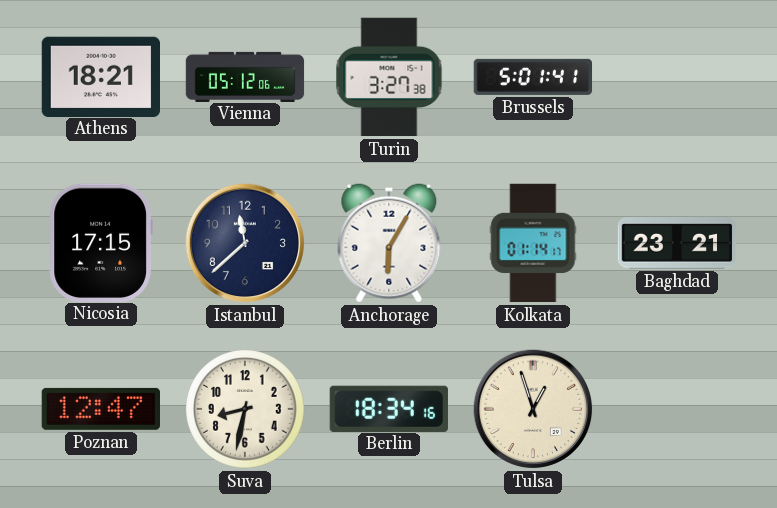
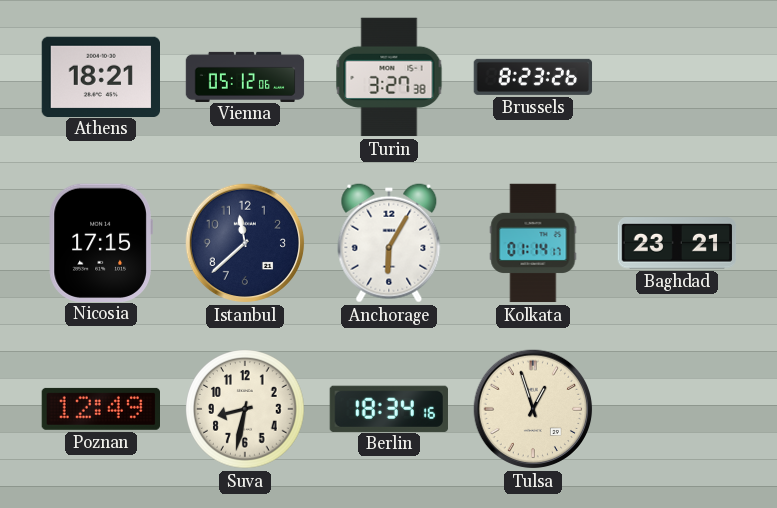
Brussels: 5:01 -> 8:23
Poznan: 12:47 -> 12:49
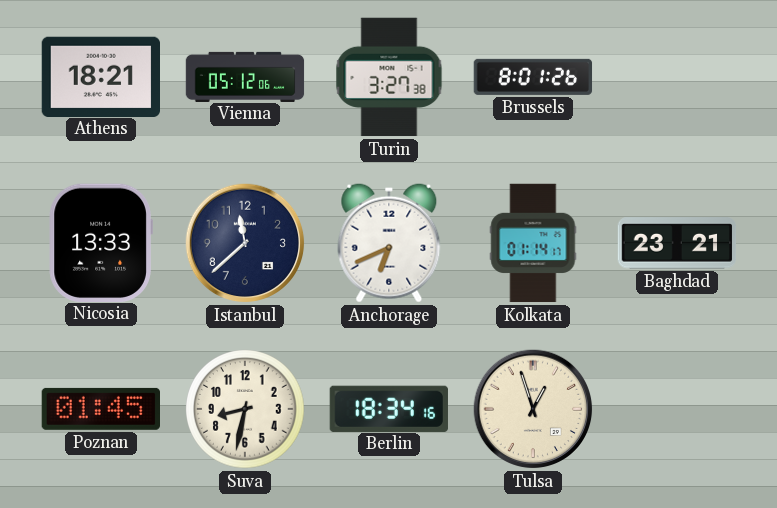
Brussels: 8:23 -> 8:01
Nicosia: 17:15 -> 13:33
Anchorage: 6:05 -> 6:41
Poznan: 12:49 -> 01:45
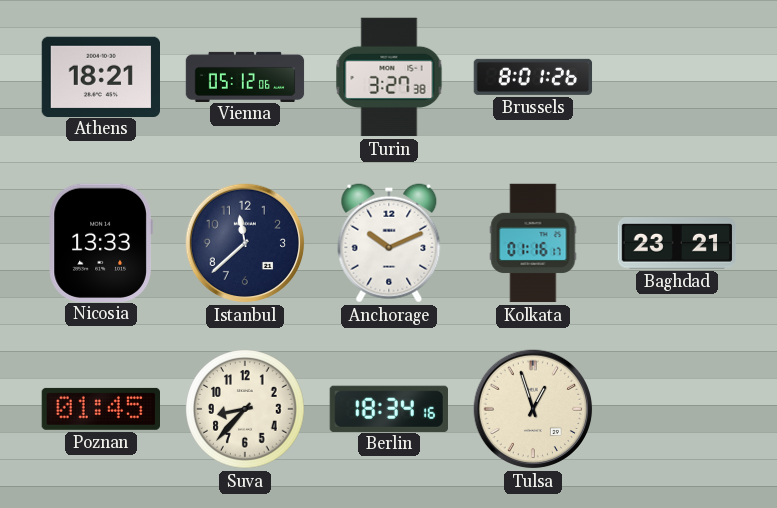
Anchorage: 6:41 -> 10:11
Kolkata: 01:14 -> 01:16
Suva: 8:32 -> 8:37
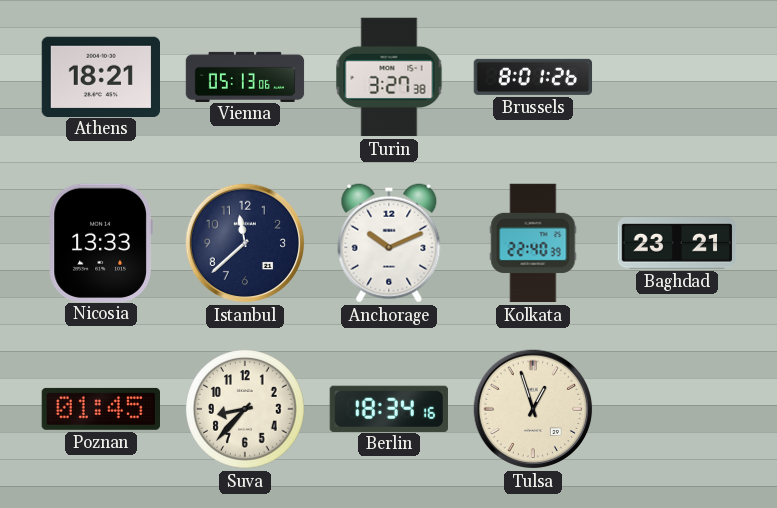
Vienna: 05:12 -> 05:13
Kolkata: 01:16 -> 22:40
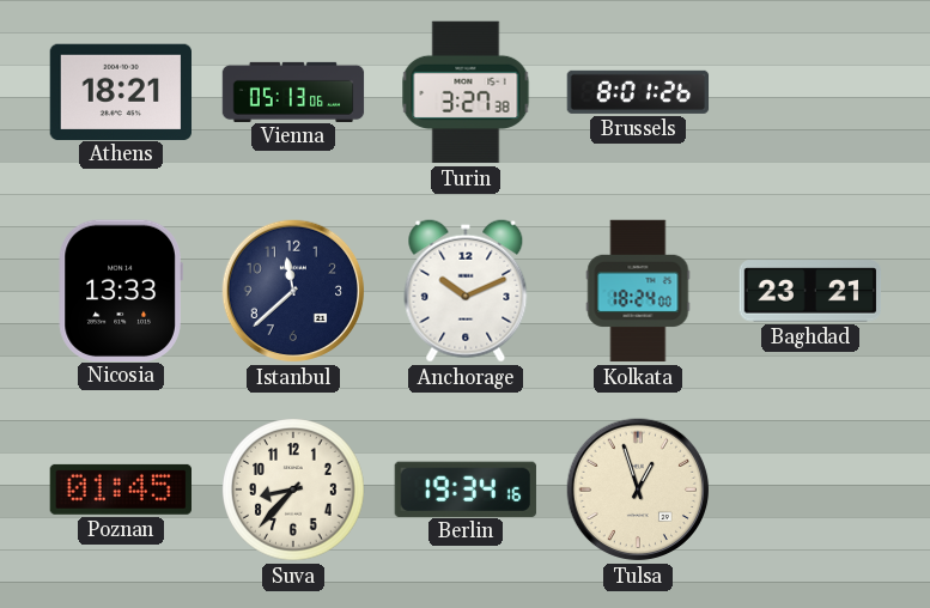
Kolkata: 22:40 -> 18:24
Berlin: 18:34 -> 19:34
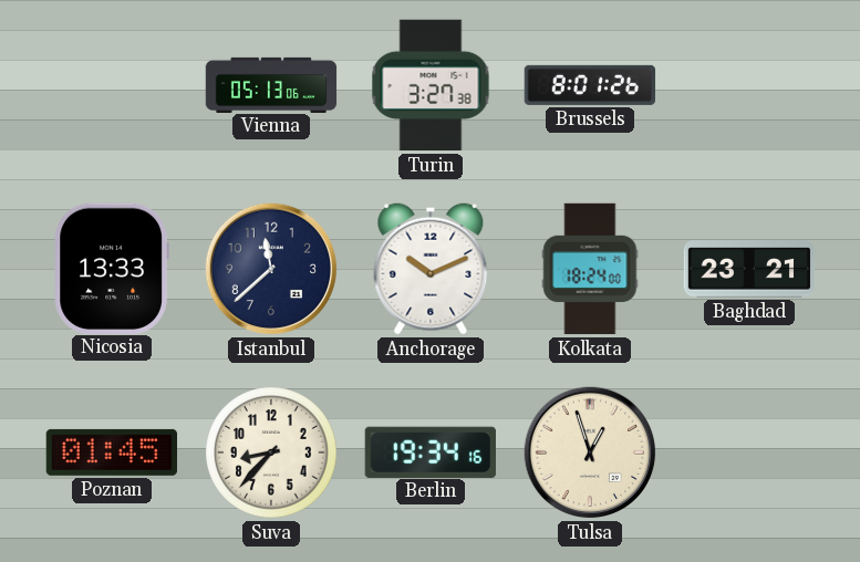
Athens: 18:21 -> none
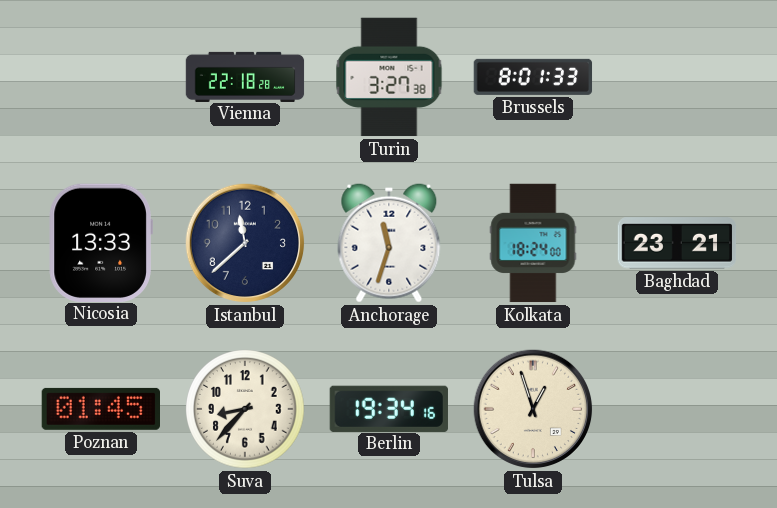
Vienna: 05:13 -> 22:18
Brussels: 8:01:26 -> 8:01:33
Anchorage: 10:11 -> 11:33
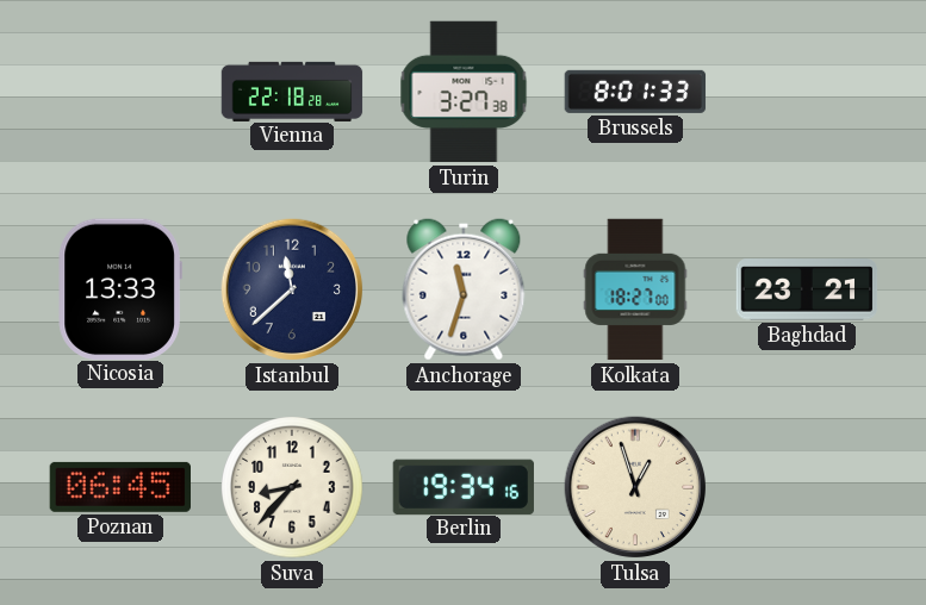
Kolkata: 18:24 -> 18:27
Poznan: 01:45 -> 06:45
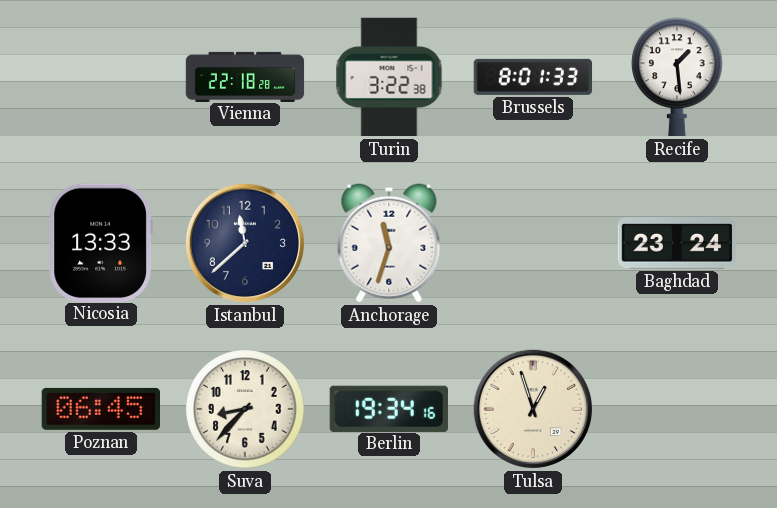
Turin: 3:27 -> 3:22
Recife: none -> 1:29
Kolkata: 18:27 -> none
Baghdad: 23:21 -> 23:24
